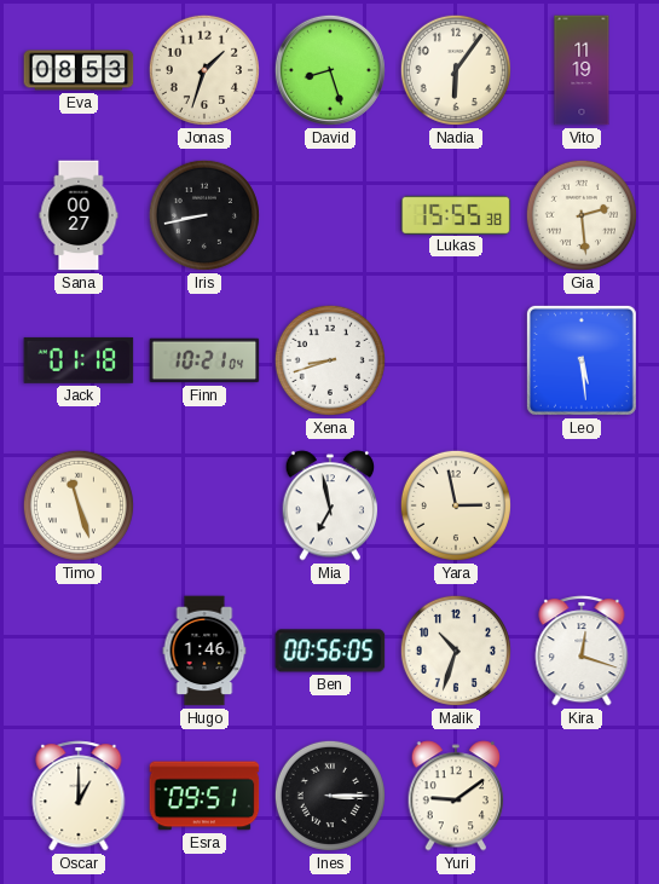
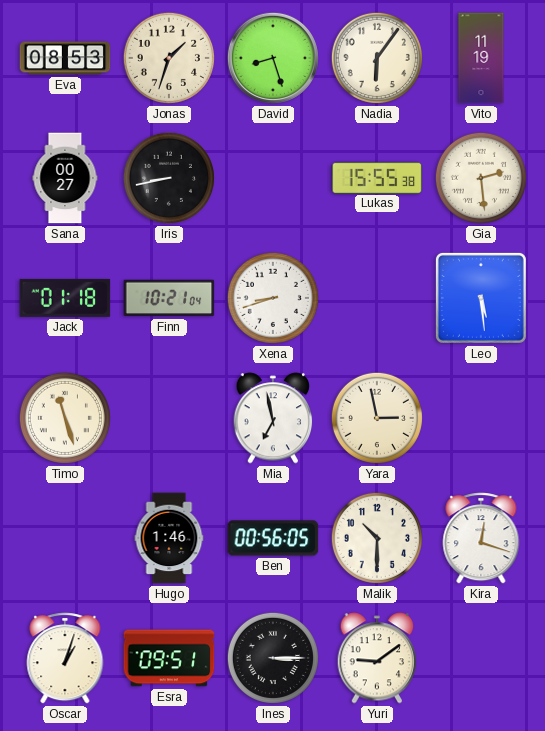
Malik: 10:33 -> 10:30
Oscar: 1:00 -> 1:03
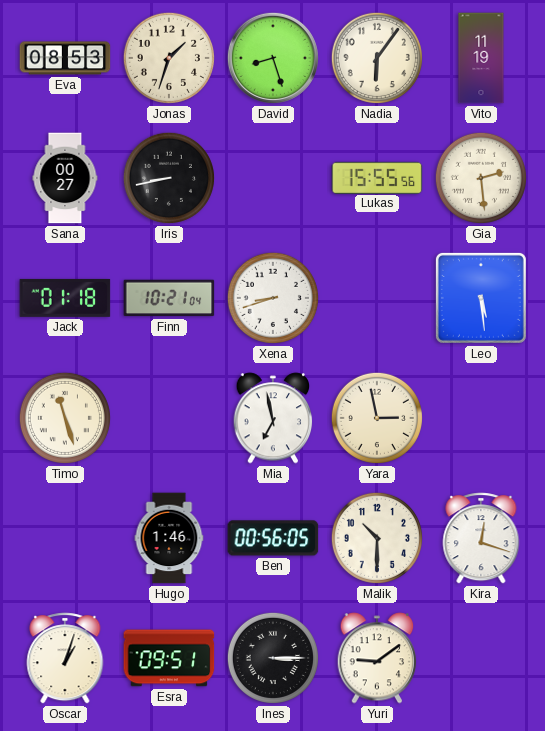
Lukas: 15:55:38 -> 15:55:56
